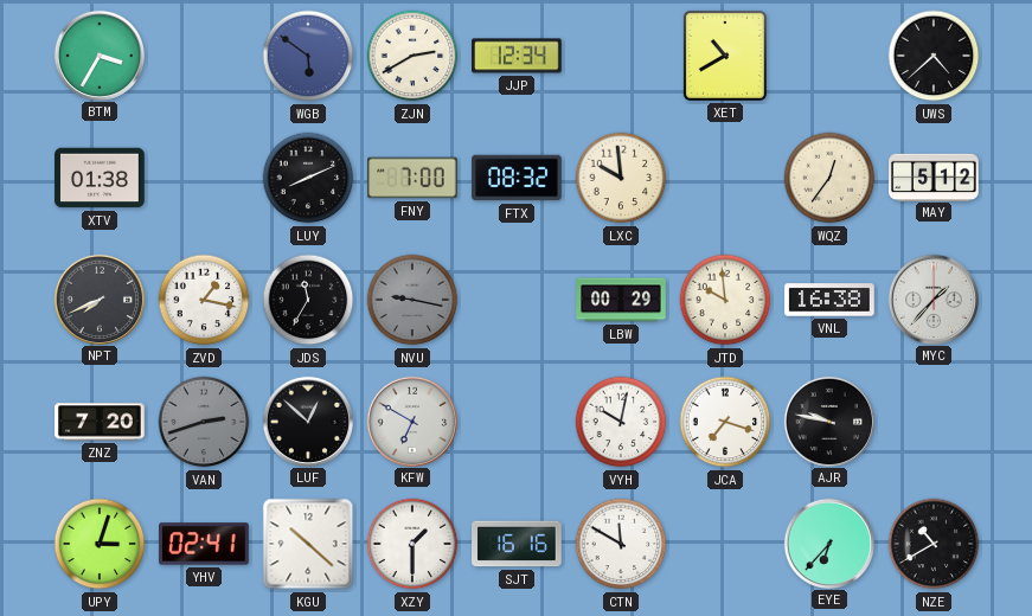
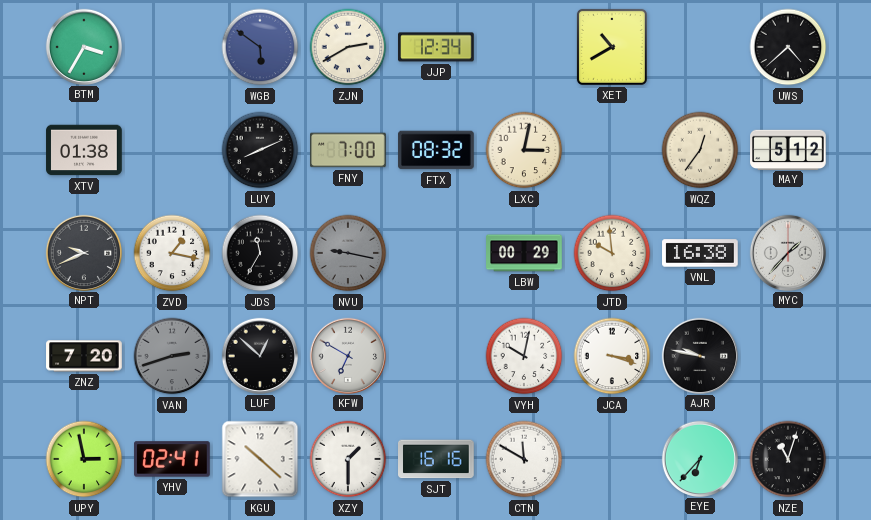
LXC: 9:59 -> 3:02
NPT: 7:41 -> 9:41
JCA: 7:18 -> 3:18
UPY: 3:03 -> 2:58
NZE: 10:40 -> 11:03
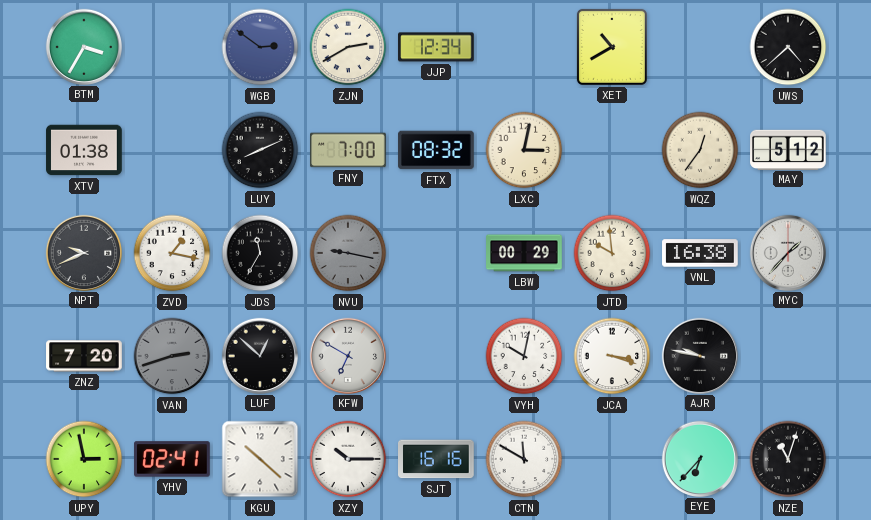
WGB: 5:51 -> 2:51
XZY: 1:30 -> 10:15
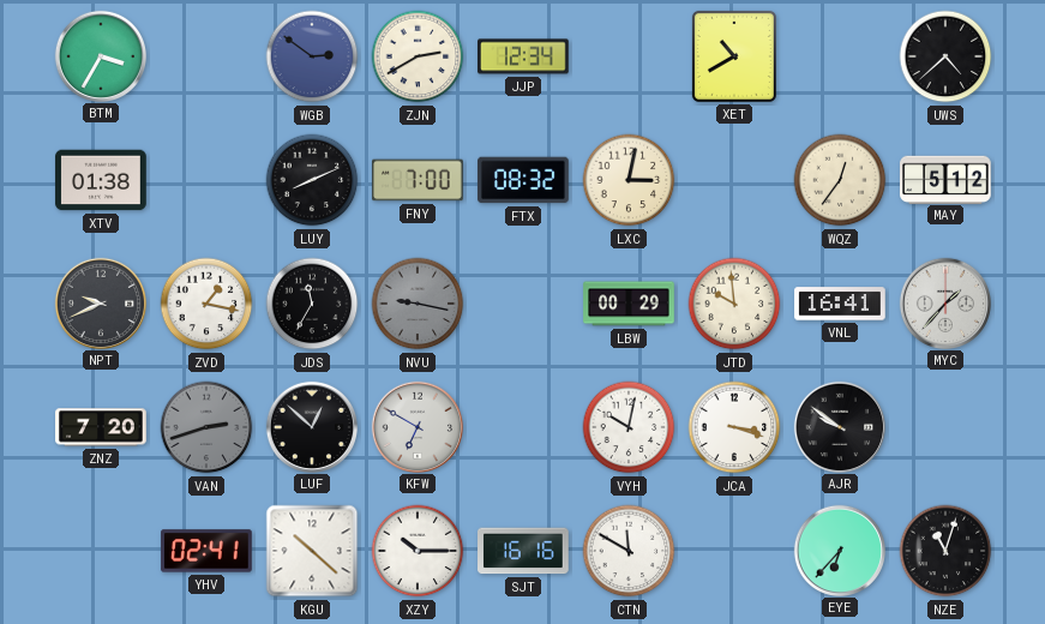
VNL: 16:38 -> 16:41
AJR: 9:47 -> 9:51
UPY: 2:58 -> none
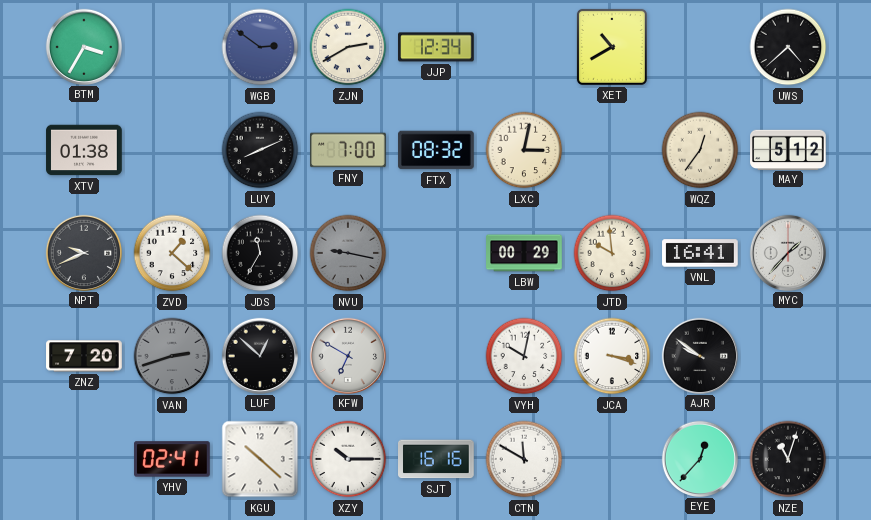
ZVD: 1:17 -> 1:22
EYE: 6:37 -> 12:37
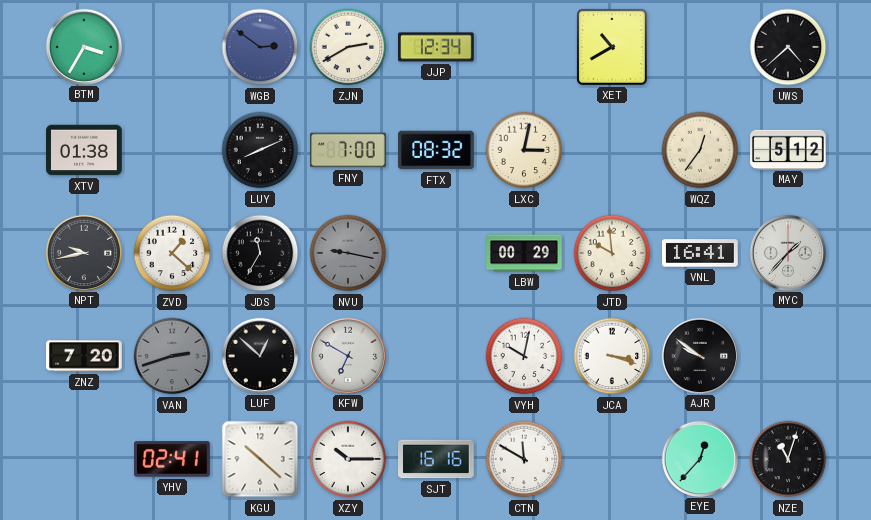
NPT: 9:41 -> 9:43
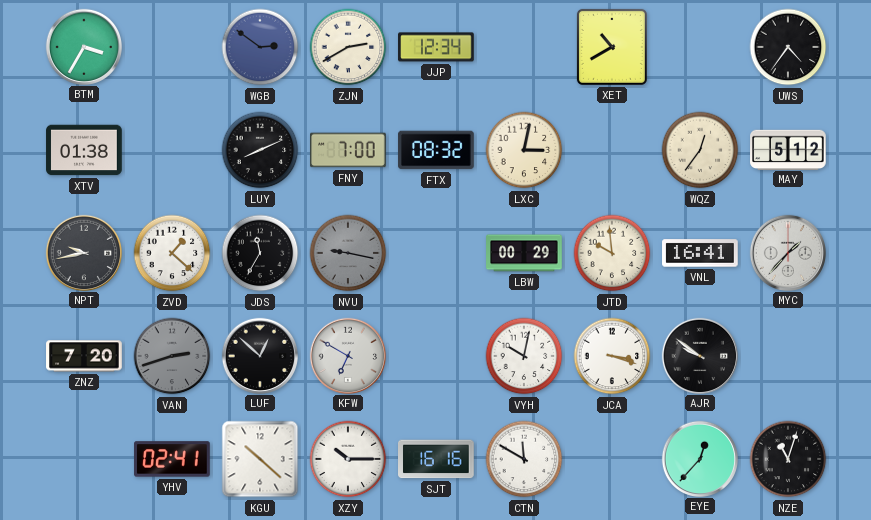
UWS: 4:38 -> 4:36
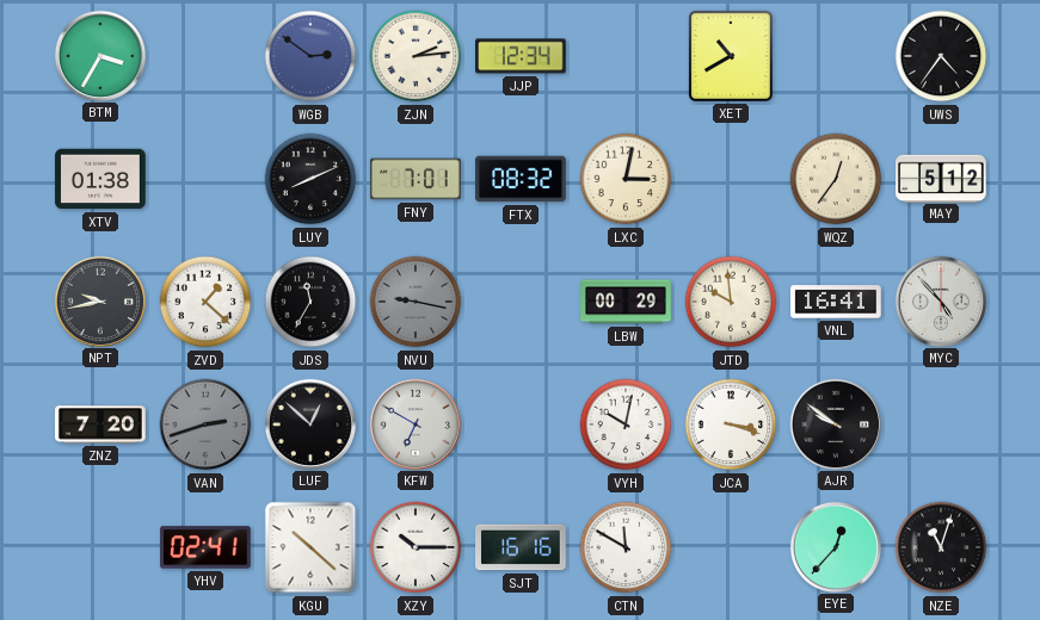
ZJN: 2:40 -> 2:14
FNY: 7:00 -> 7:01
MYC: 1:37 -> 4:53
